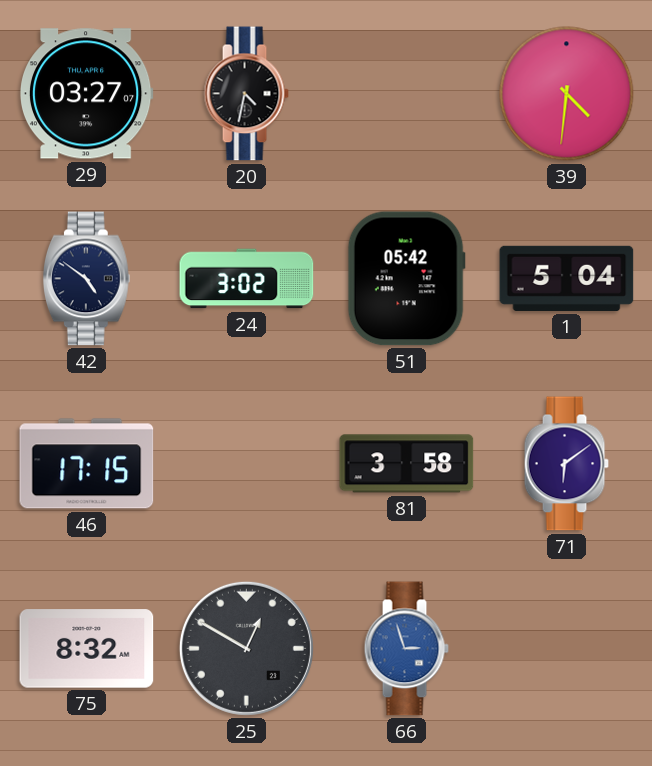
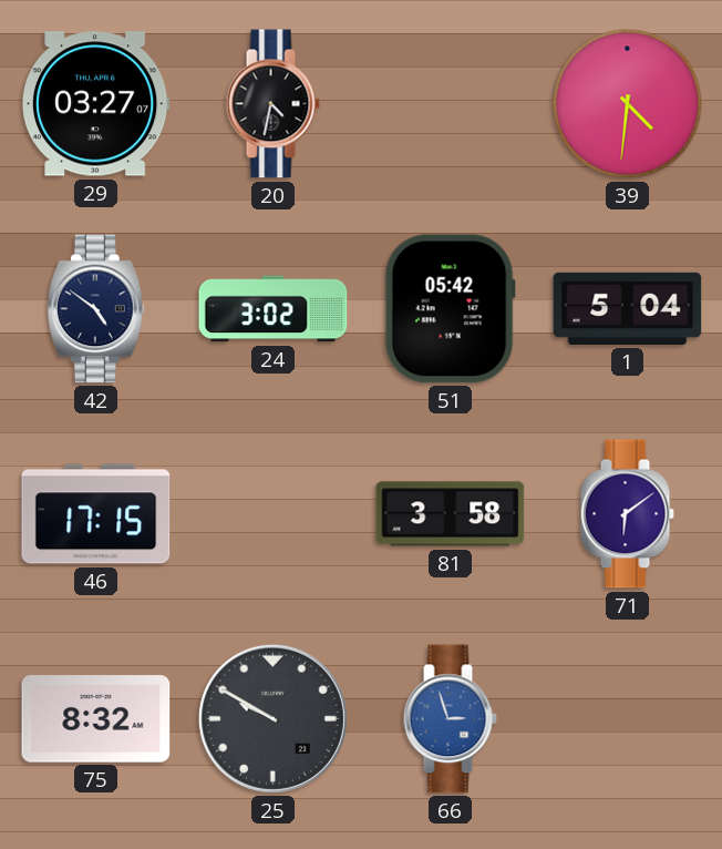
25: 12:50 -> 9:50
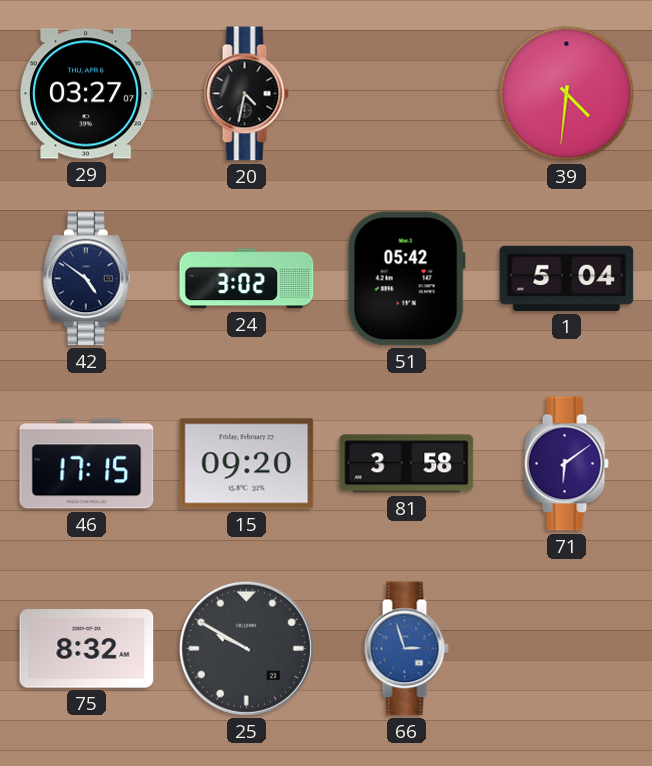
15: none -> 09:20
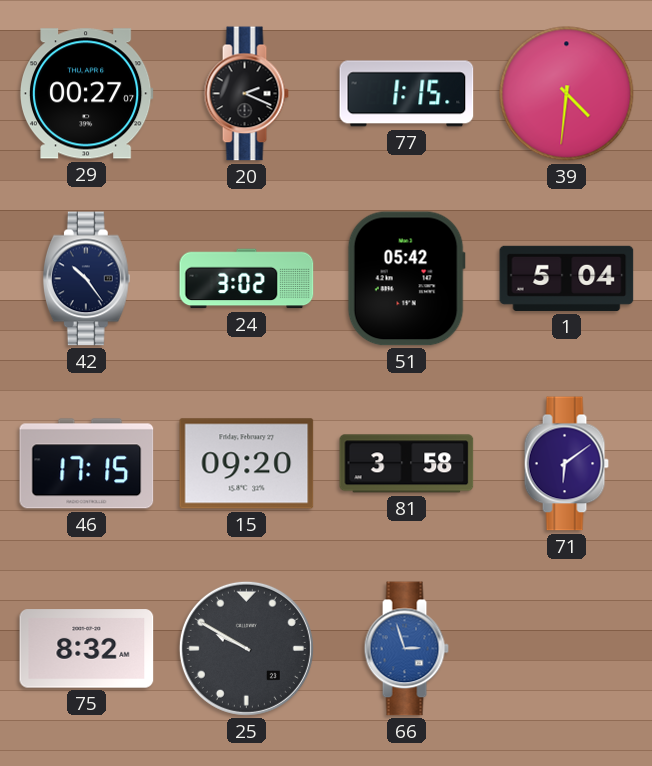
29: 03:27 -> 00:27
20: 4:32 -> 2:19
77: none -> 1:15
42: 4:51 -> 10:24
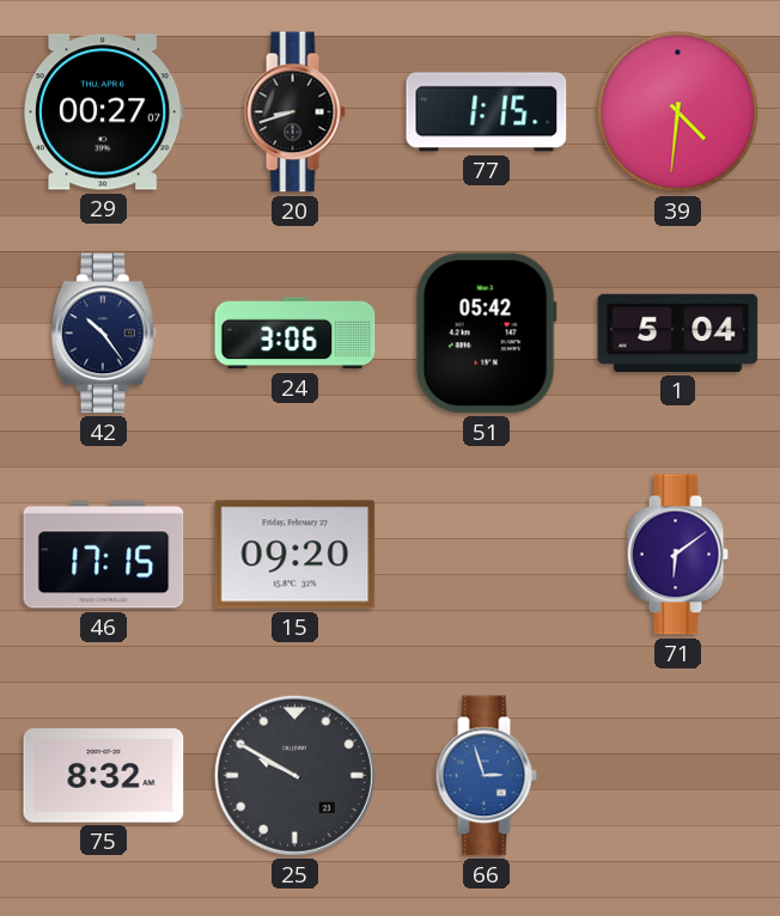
20: 2:19 -> 8:42
24: 3:02 -> 3:06
81: 3:58 -> none
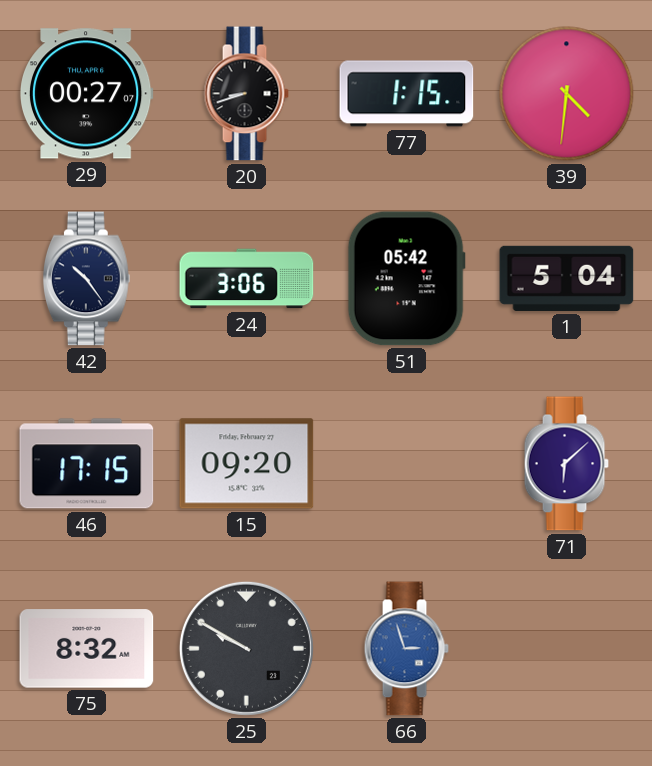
71: 6:09 -> 6:08
